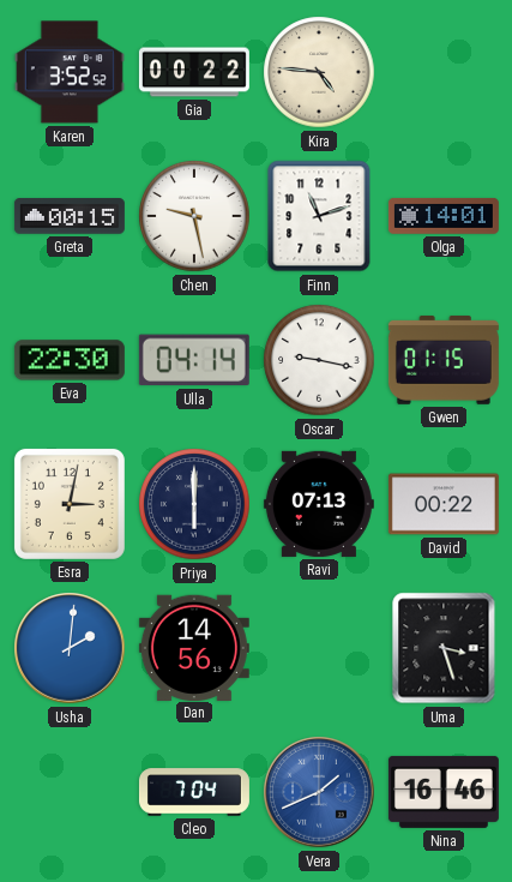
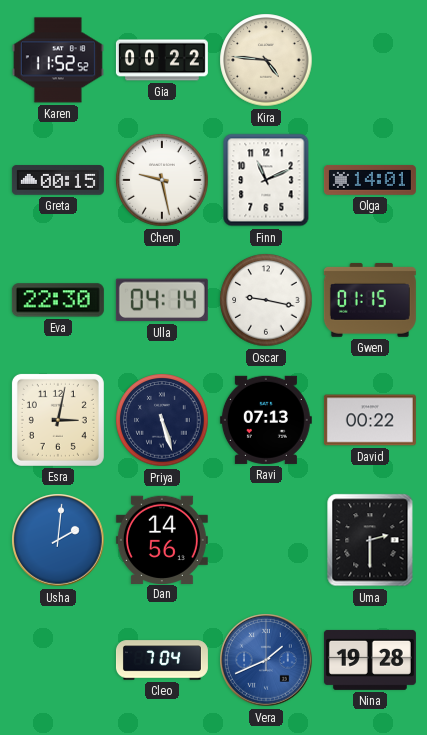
Karen: 3:52 -> 11:52
Finn: 11:12 -> 11:11
Priya: 6:00 -> 5:27
Uma: 3:27 -> 2:30
Nina: 16:46 -> 19:28
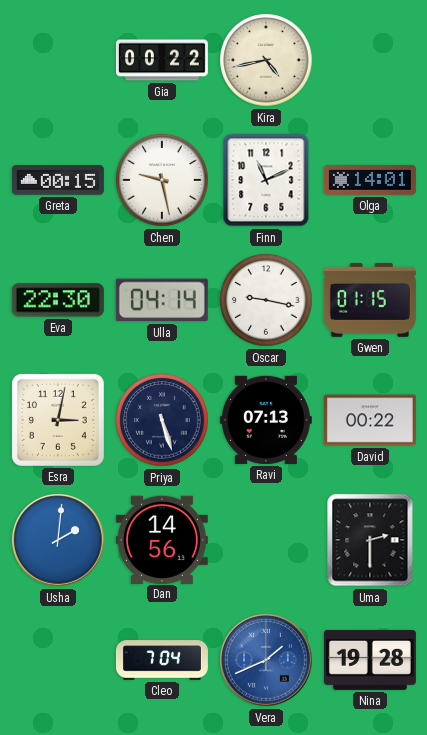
Karen: 11:52 -> none
Kira: 4:46 -> 4:43
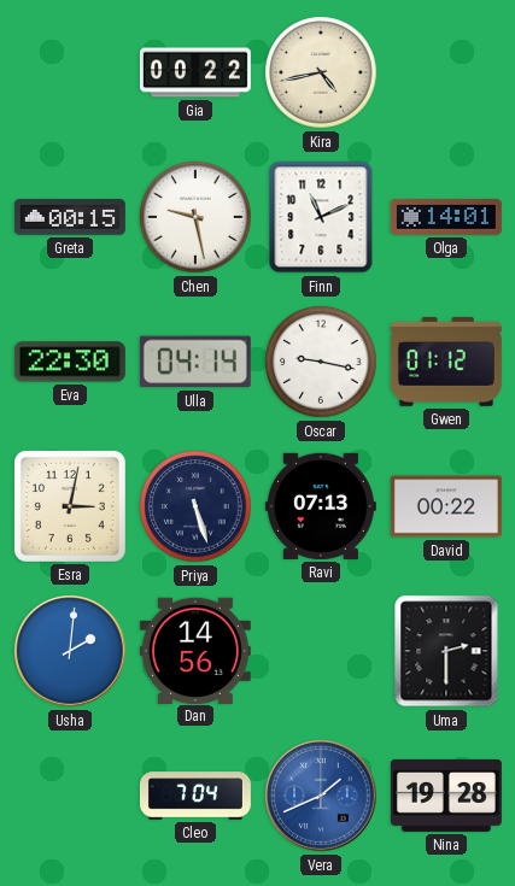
Gwen: 01:15 -> 01:12
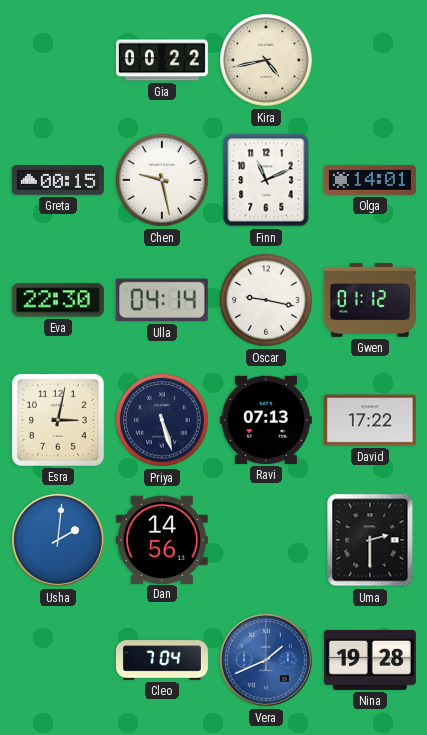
David: 00:22 -> 17:22
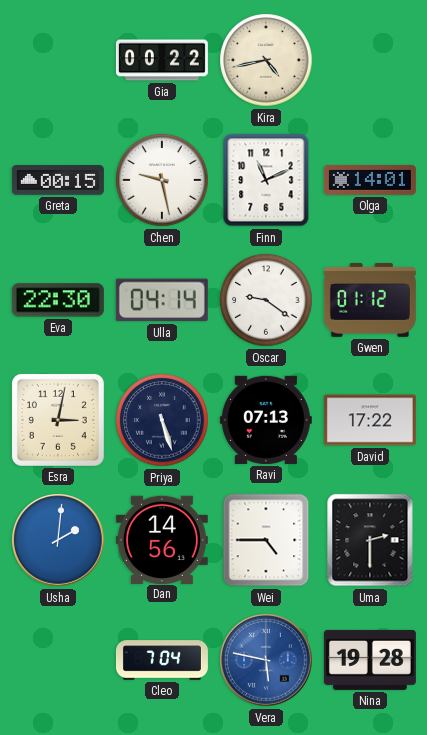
Oscar: 9:17 -> 9:21
Wei: none -> 4:45
Vera: 1:41 -> 5:47
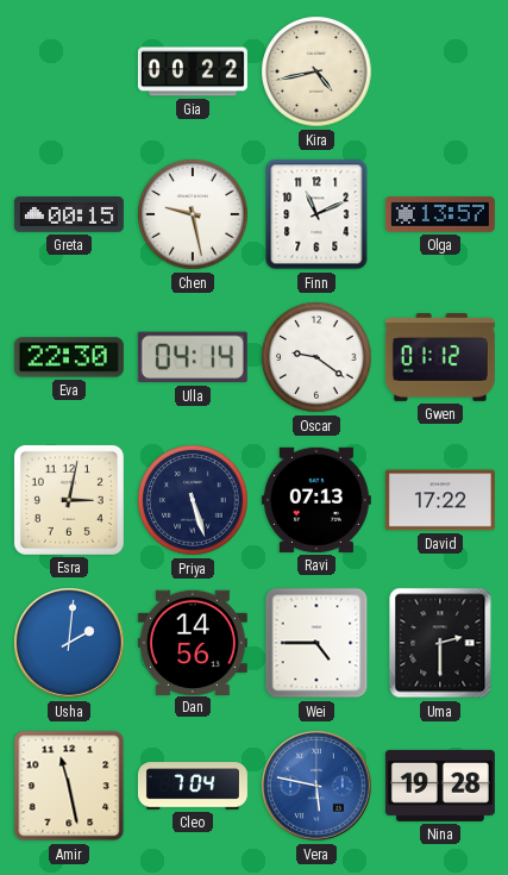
Olga: 14:01 -> 13:57
Amir: none -> 11:28
